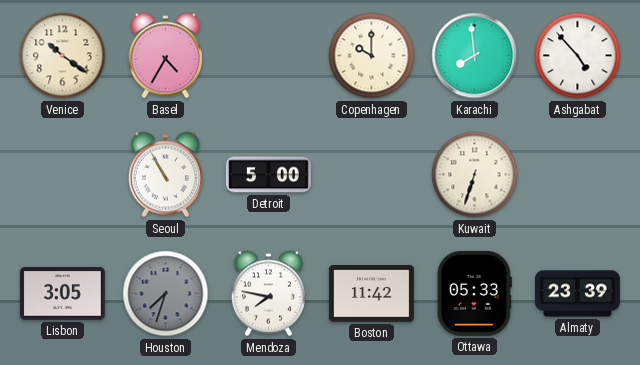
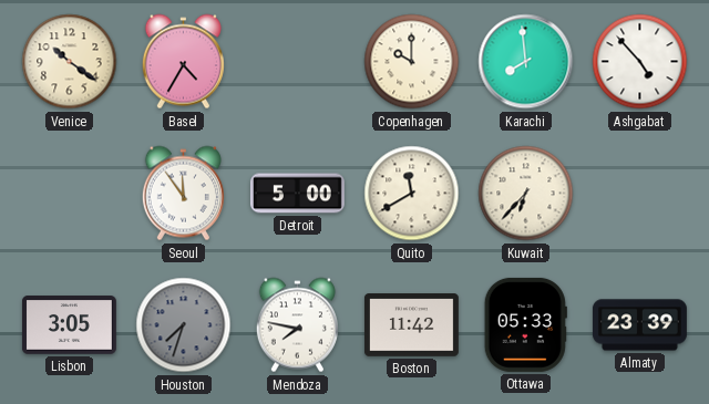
Seoul: 10:55 -> 11:54
Quito: none -> 11:40
Kuwait: 6:33 -> 6:37
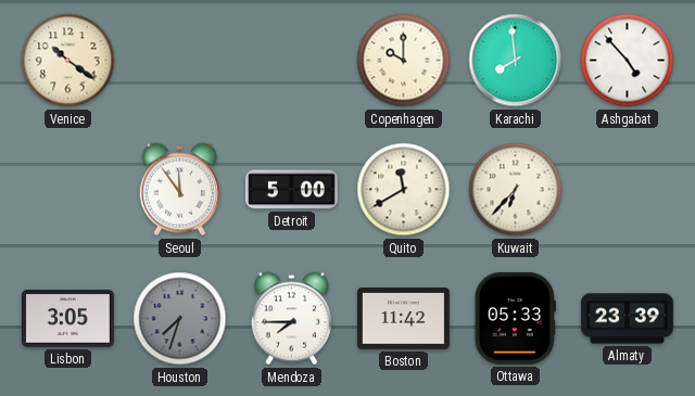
Basel: 4:35 -> none
Mendoza: 7:47 -> 7:45
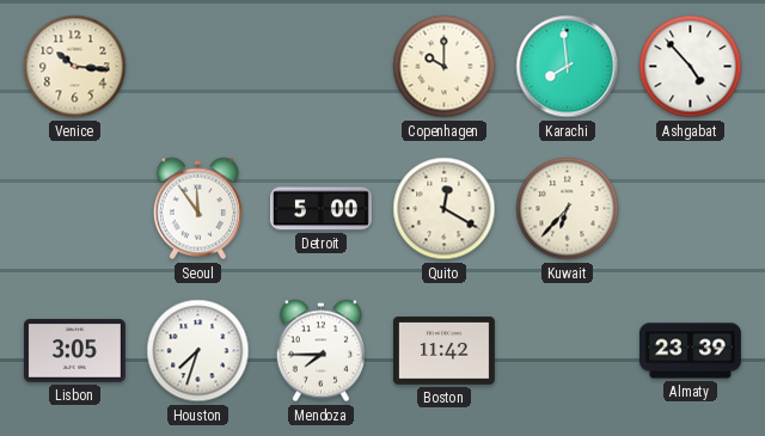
Venice: 10:21 -> 10:16
Quito: 11:40 -> 12:20
Houston dial: grey -> white
Ottawa: 05:33 -> none
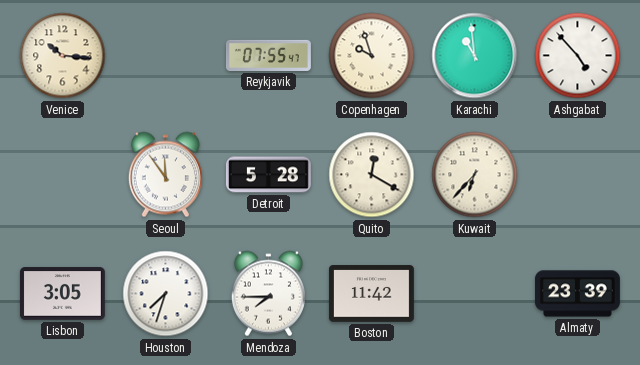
Reykjavik: none -> 07:55
Copenhagen: 10:00 -> 9:57
Karachi: 7:59 -> 10:59
Detroit: 5:00 -> 5:28
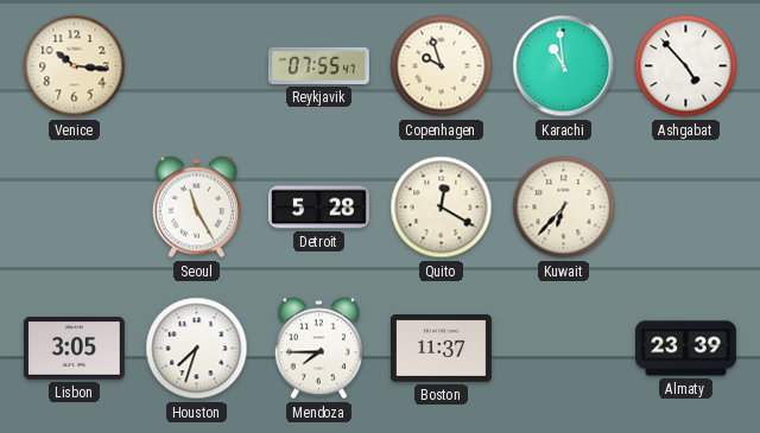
Seoul: 11:54 -> 11:25
Boston: 11:42 -> 11:37
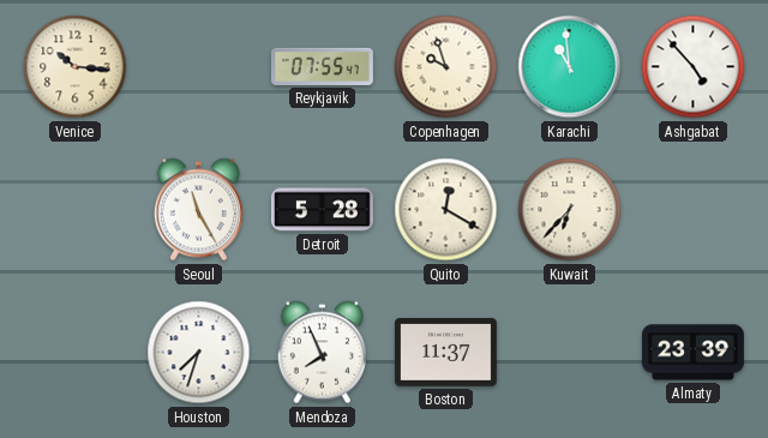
Lisbon: 3:05 -> none
Mendoza: 7:45 -> 7:56
